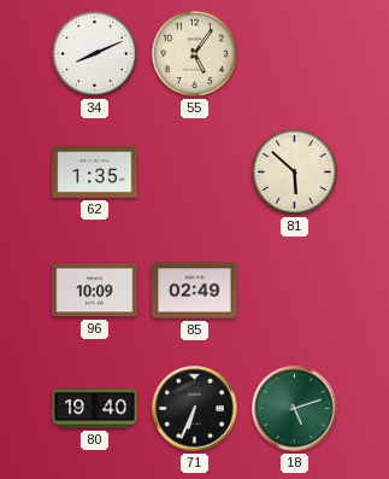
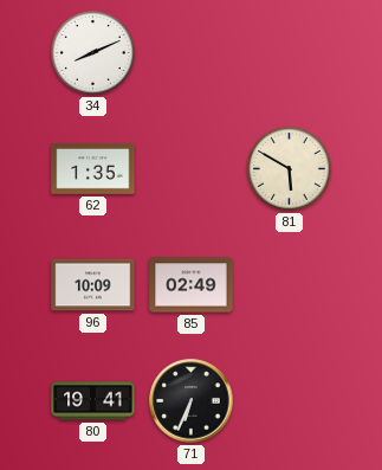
55: 5:06 -> none
81: 5:52 -> 5:50
80: 19:40 -> 19:41
18: 5:12 -> none
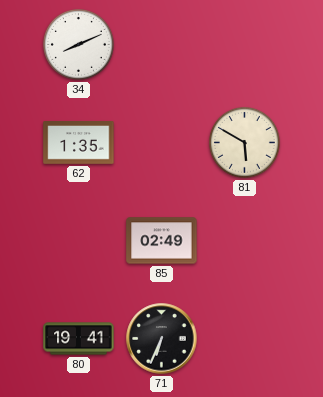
96: 10:09 -> none
